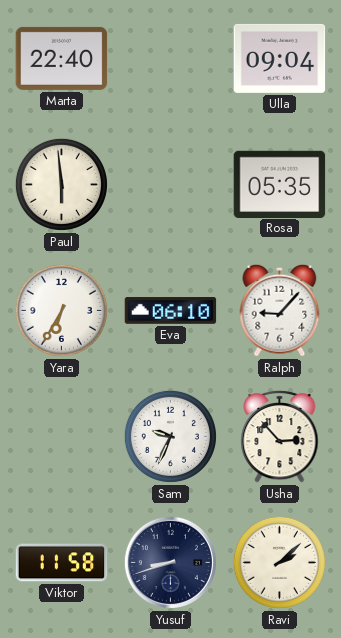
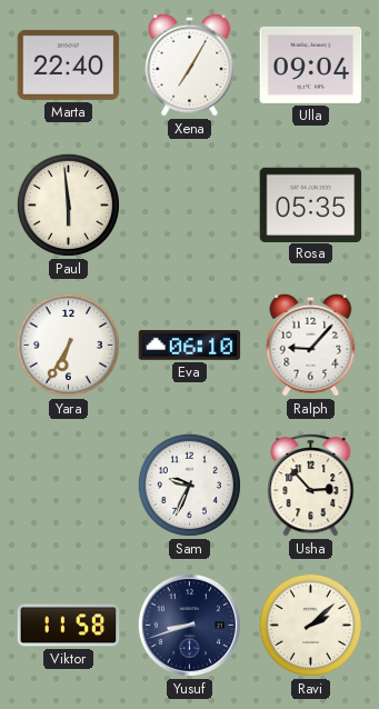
Xena: none -> 7:05
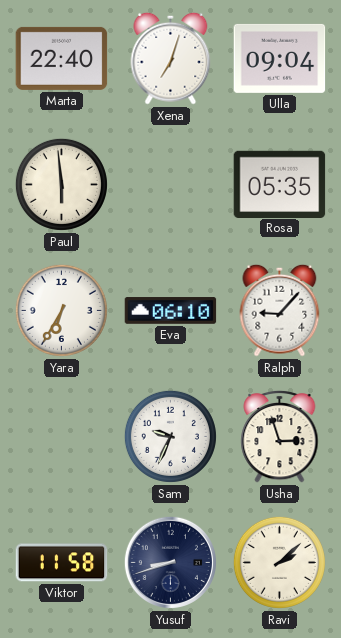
Xena: 7:05 -> 7:03
Usha: 2:53 -> 2:57
